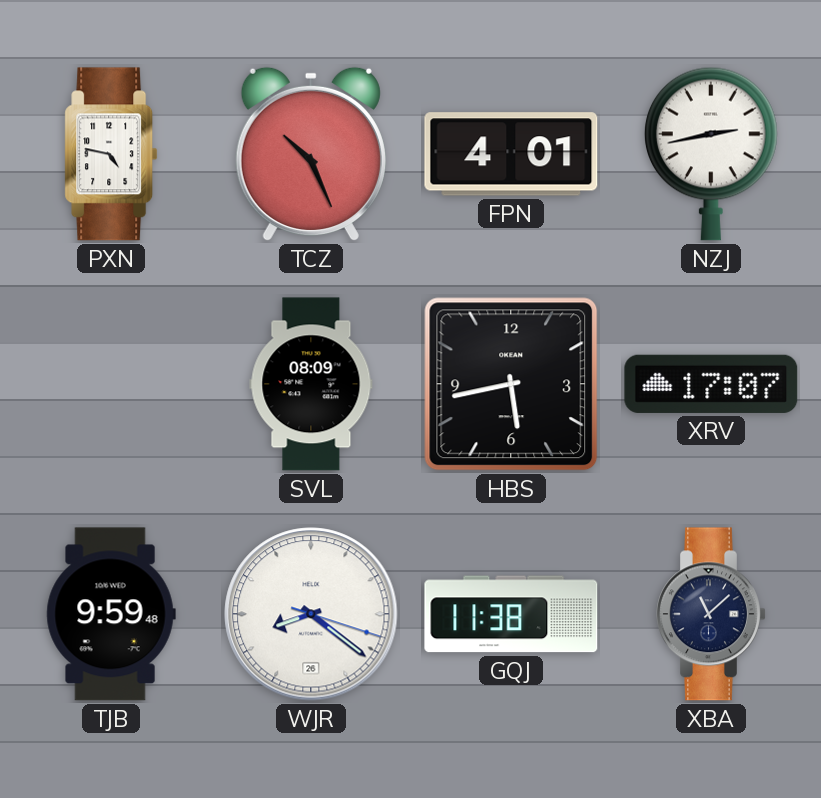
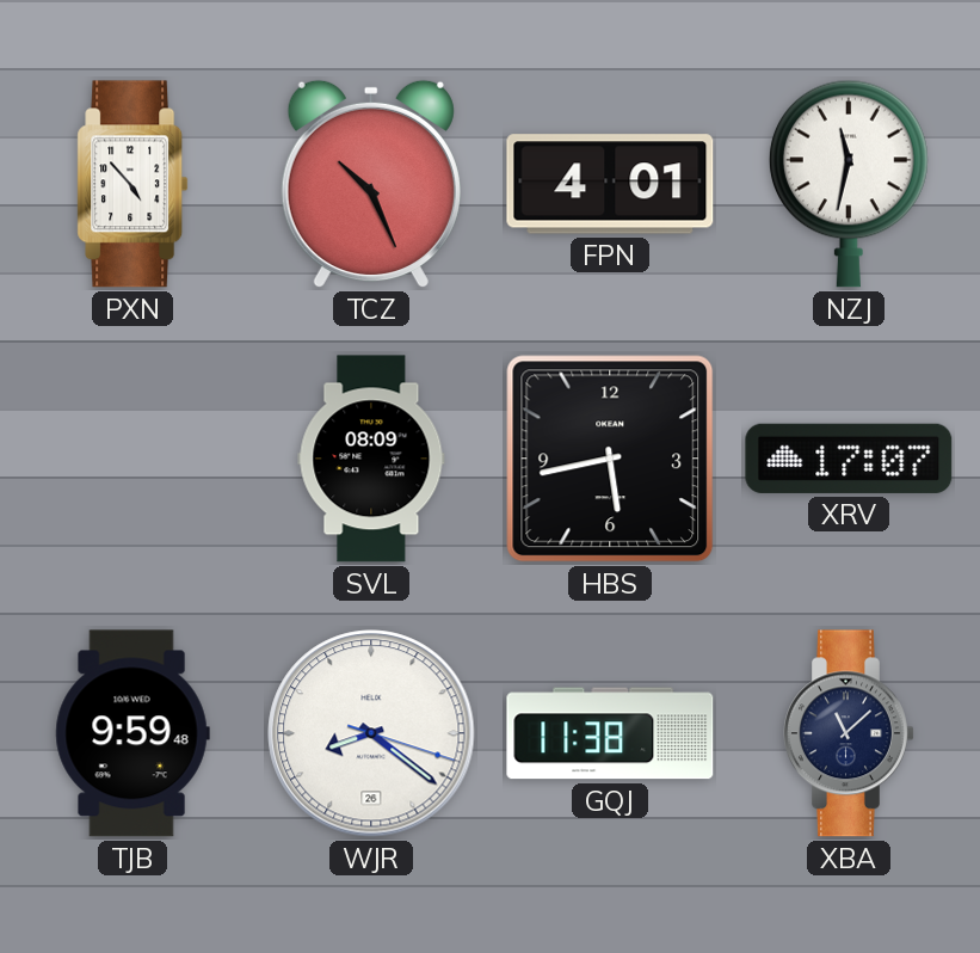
PXN: 4:47 -> 4:53
NZJ: 2:43 -> 11:32
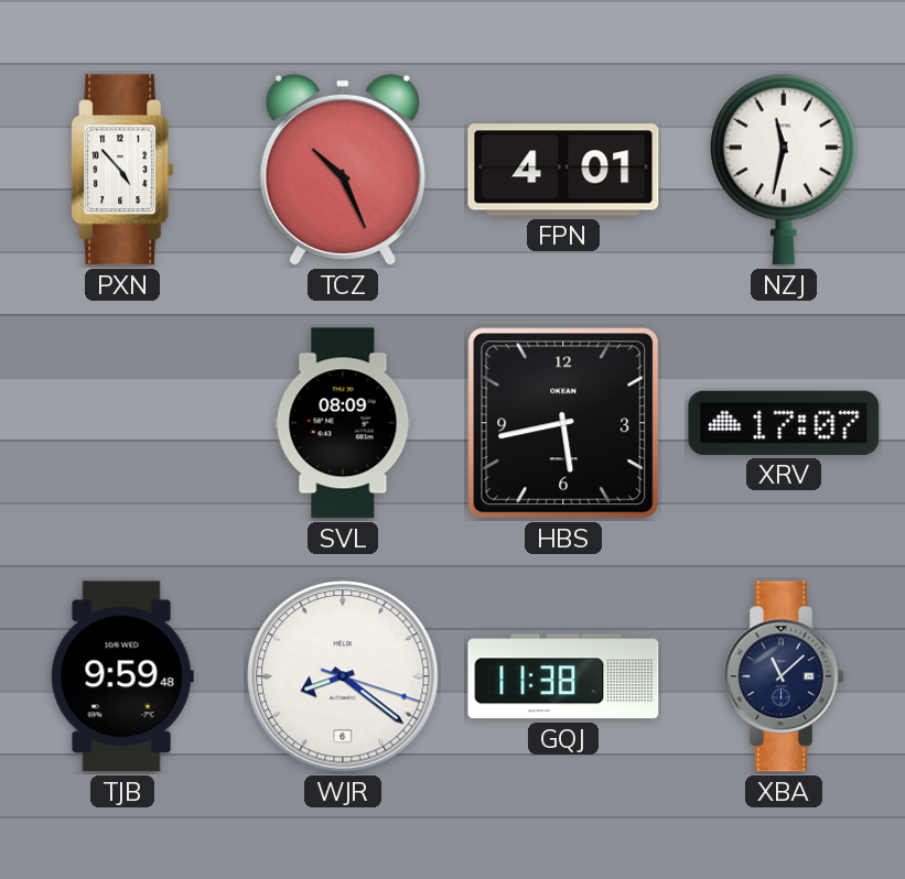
WJR date: 26 -> 6
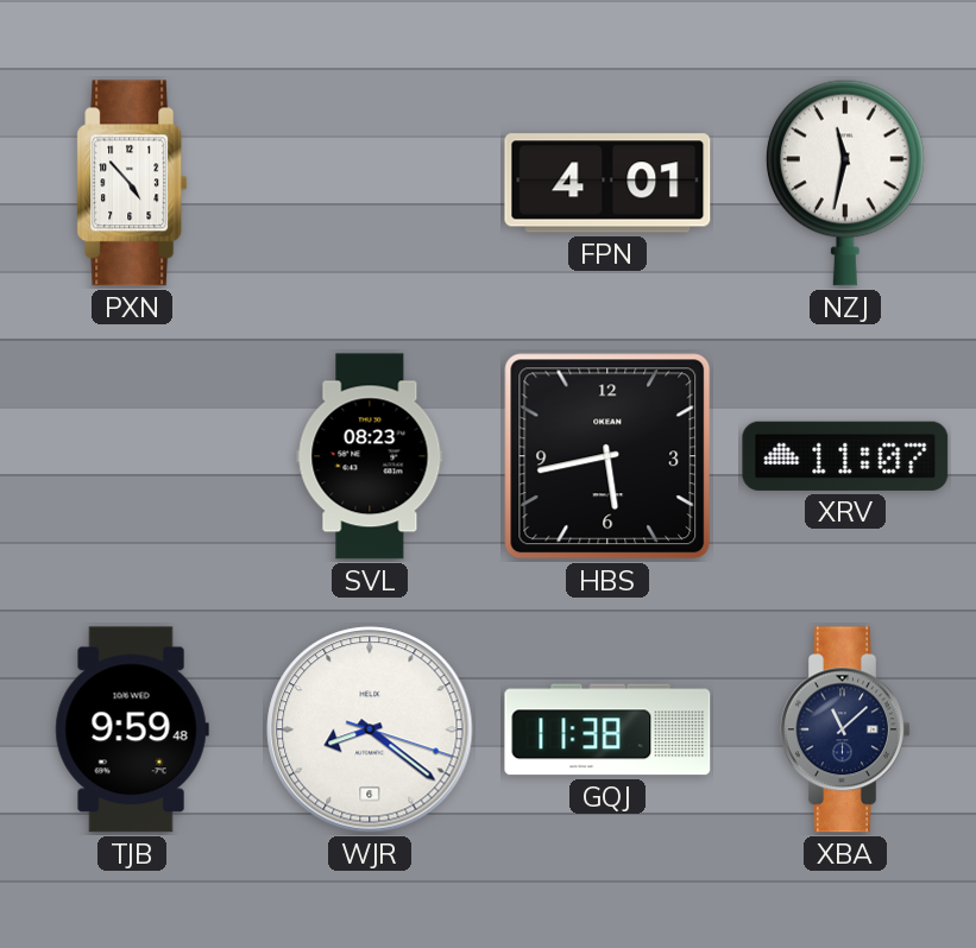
TCZ: 10:26 -> none
SVL: 08:09 -> 08:23
XRV: 17:07 -> 11:07
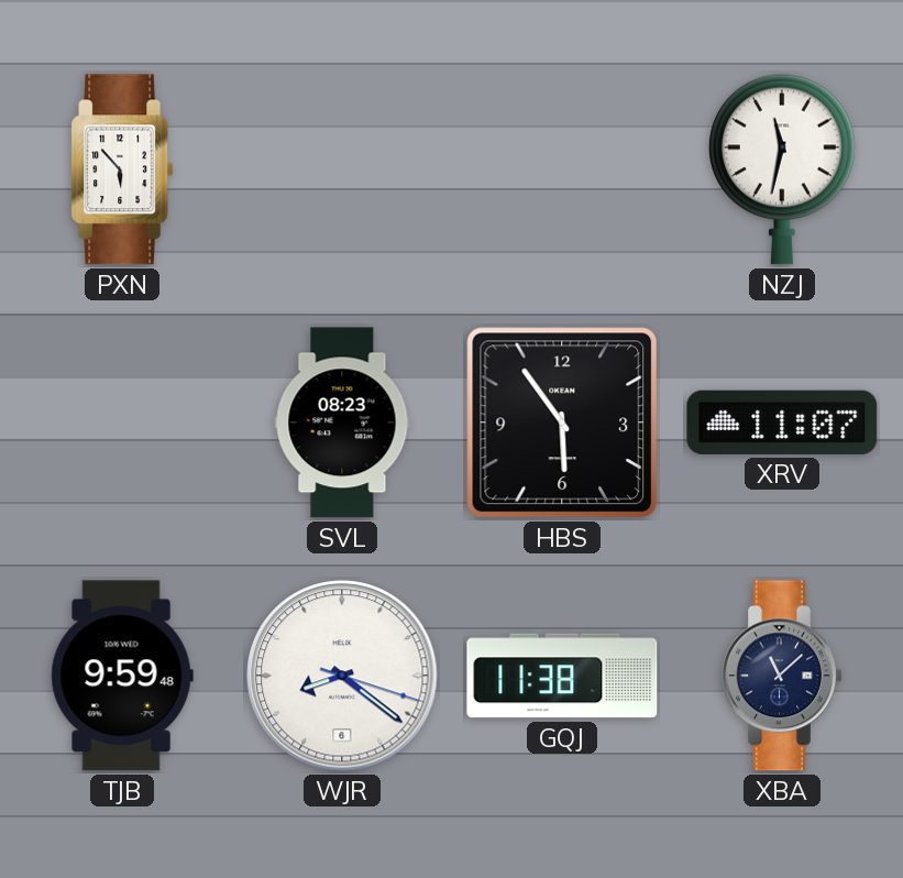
PXN: 4:53 -> 5:53
FPN: 4:01 -> none
HBS: 5:43 -> 5:54
